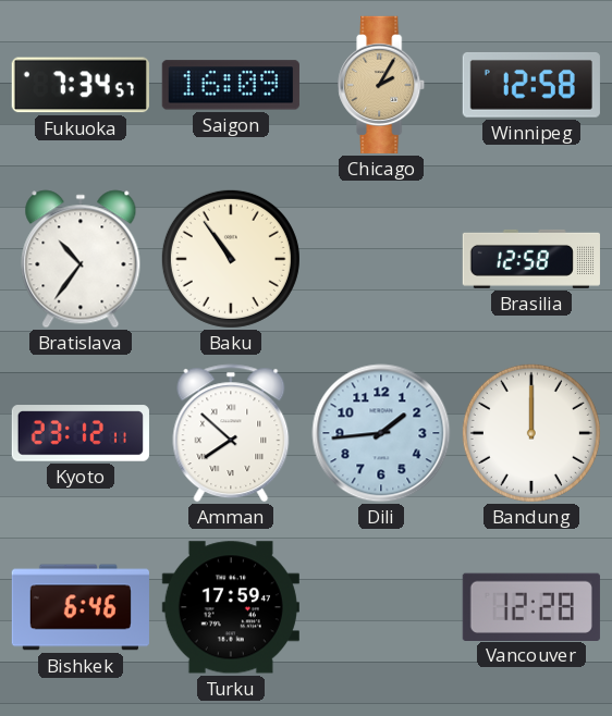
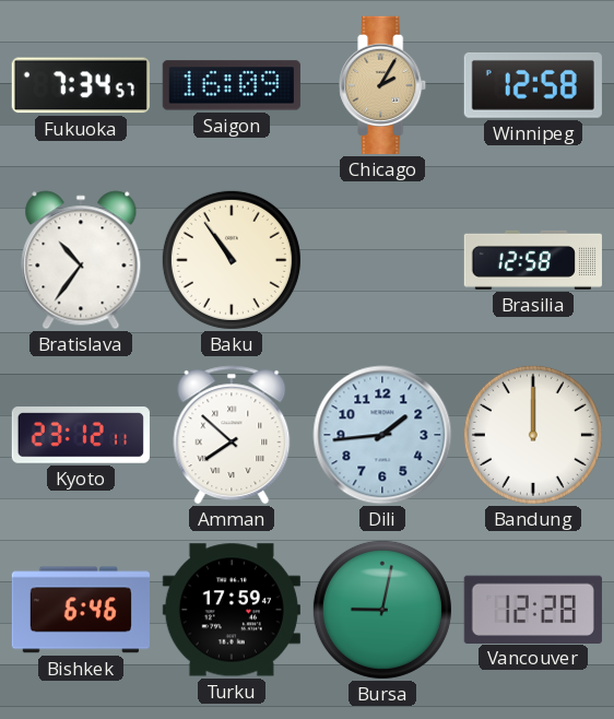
Bursa: none -> 9:02
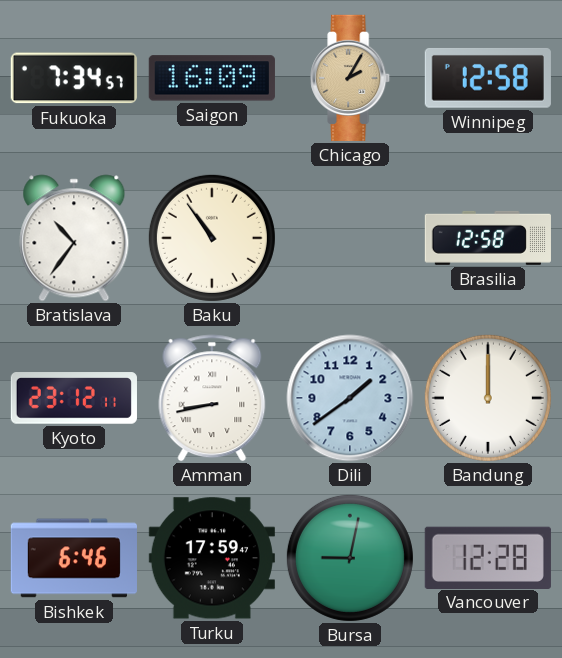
Amman: 7:52 -> 8:43
Dili: 1:44 -> 1:39
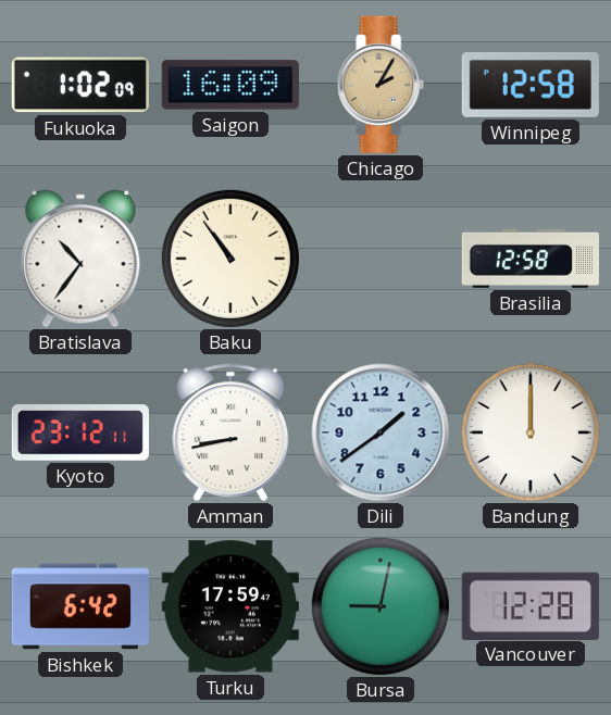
Fukuoka: 7:34 -> 1:02
Bishkek: 6:46 -> 6:42
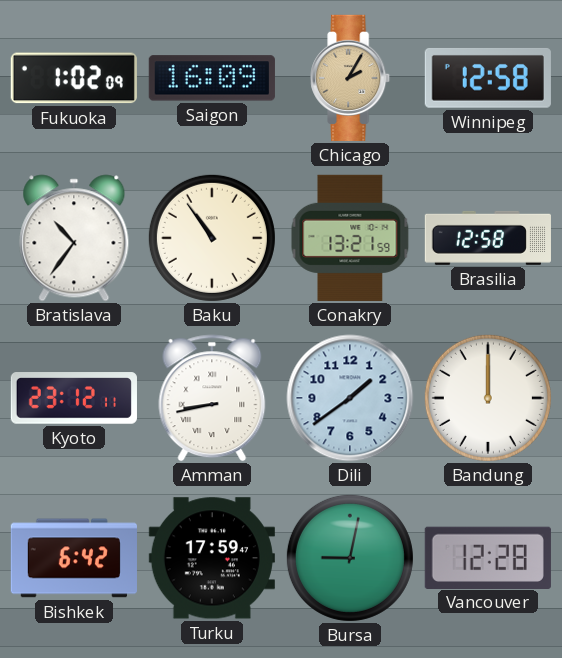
Conakry: none -> 13:21
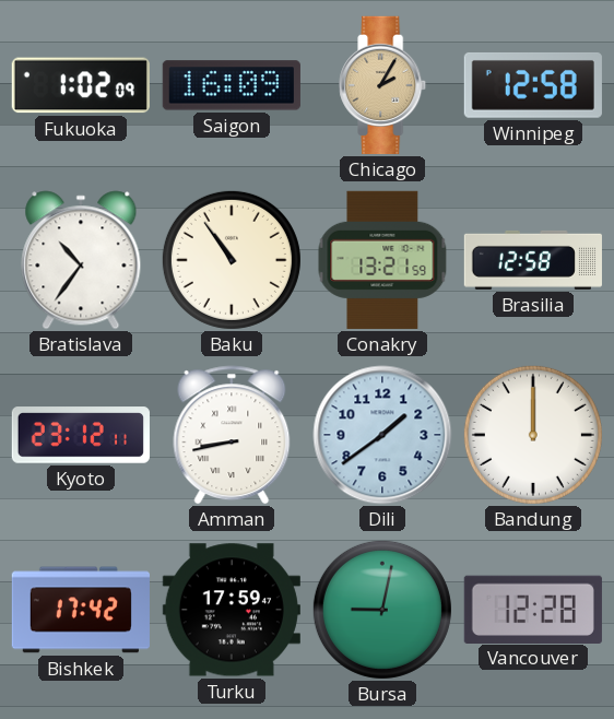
Bishkek: 6:42 -> 17:42
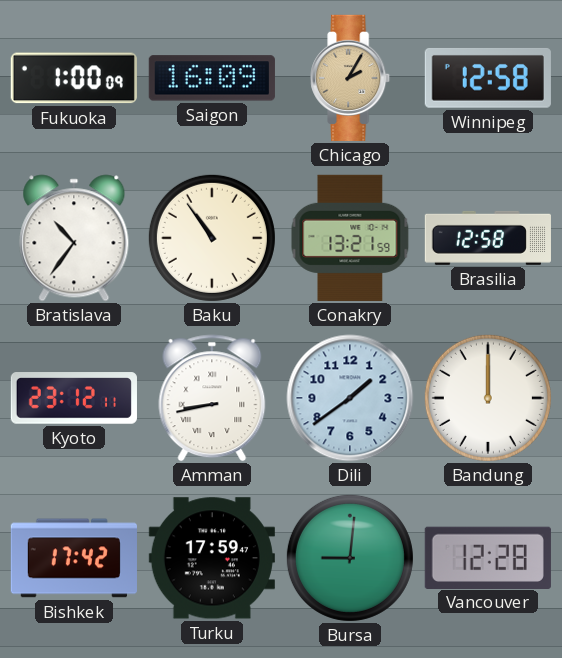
Fukuoka: 1:02 -> 1:00
Bursa: 9:02 -> 9:01
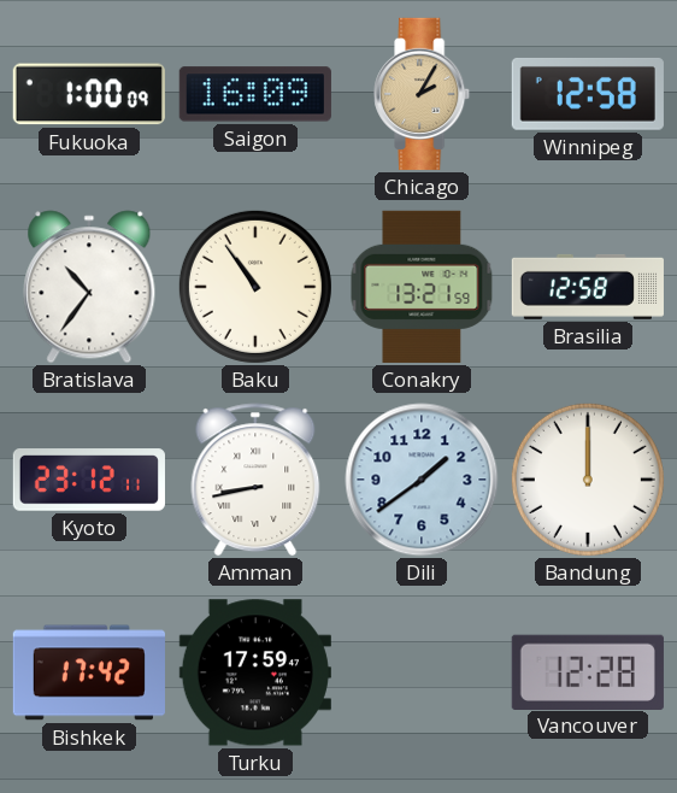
Bursa: 9:01 -> none
